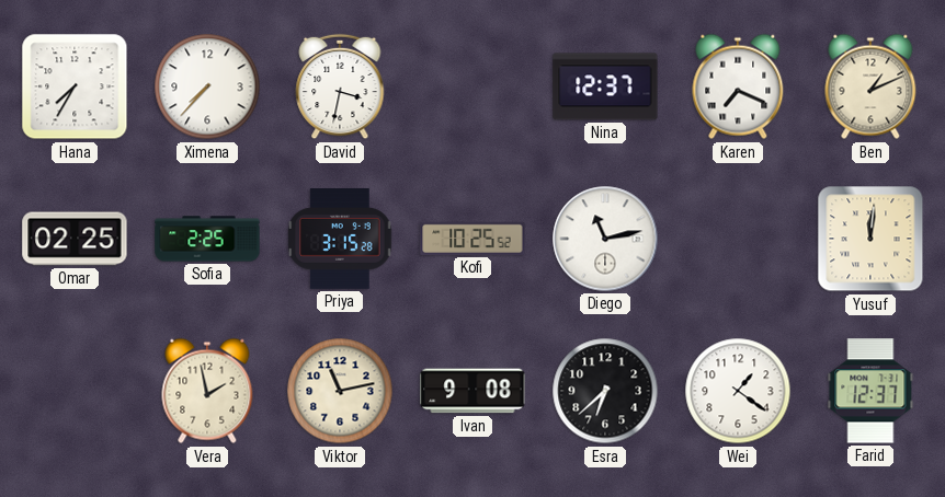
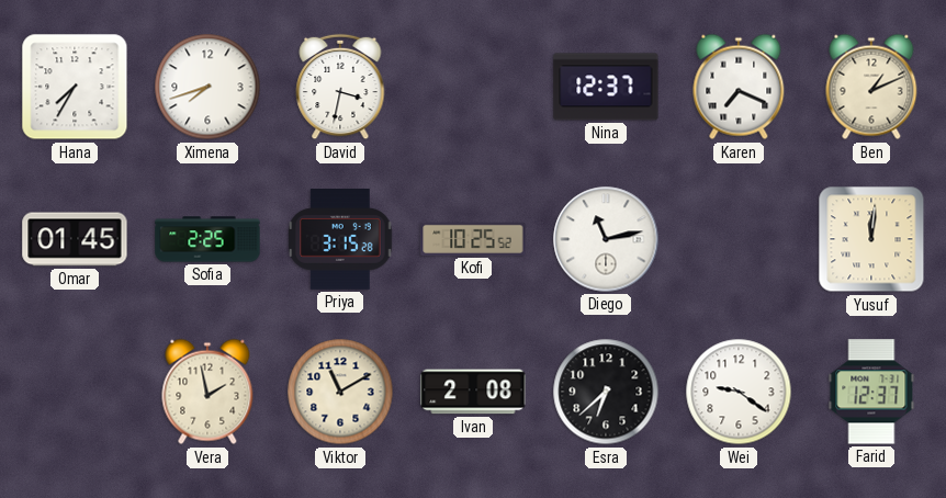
Ximena: 7:37 -> 7:42
Omar: 02:25 -> 01:45
Viktor: 11:13 -> 11:10
Ivan: 9:08 -> 2:08
Wei: 1:21 -> 9:21
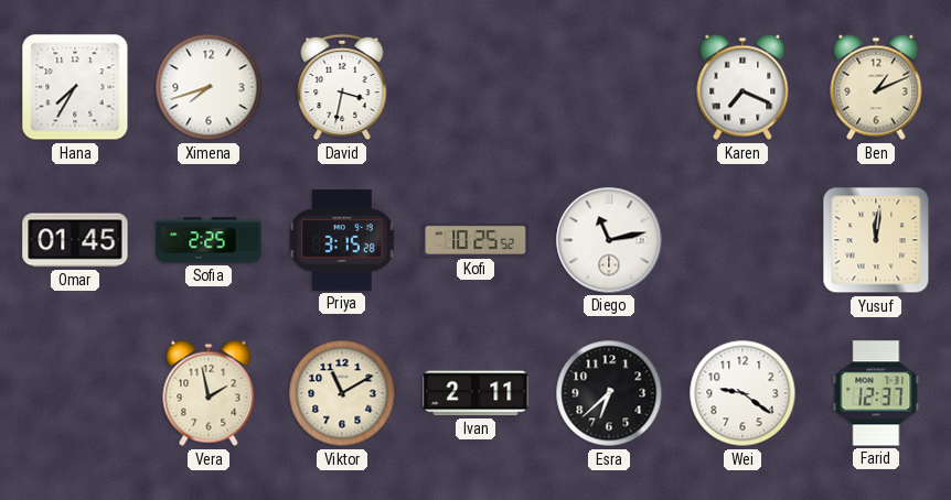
Nina: 12:37 -> none
Ivan: 2:08 -> 2:11
